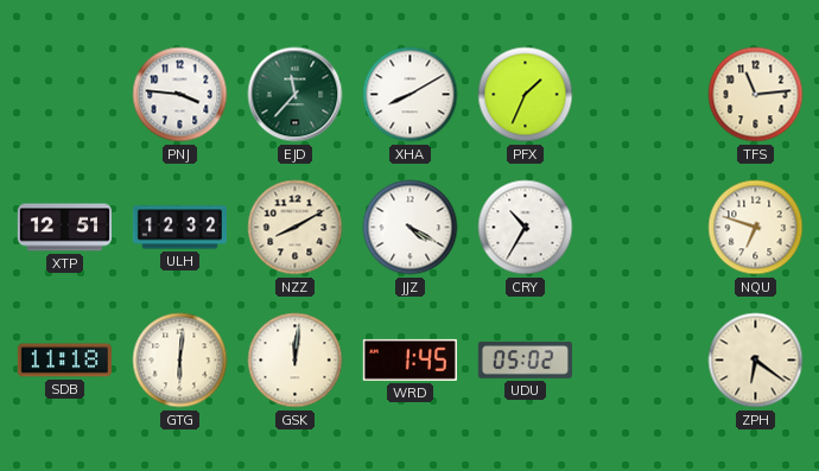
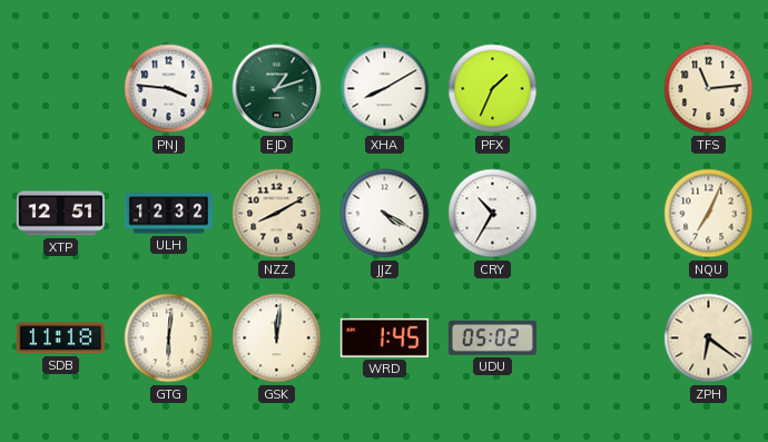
EJD: 11:37 -> 1:12
NQU: 6:48 -> 7:04
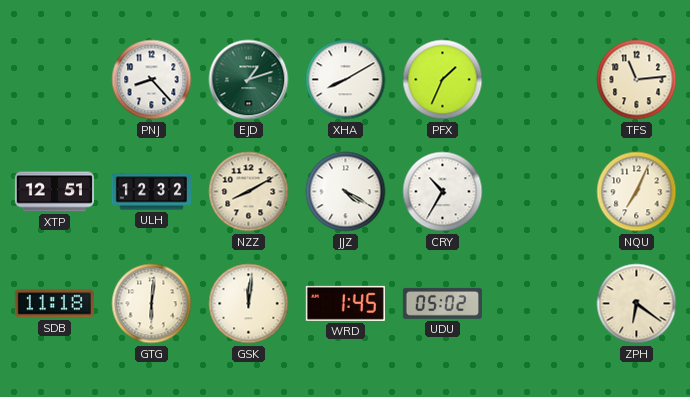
PNJ: 3:46 -> 8:23
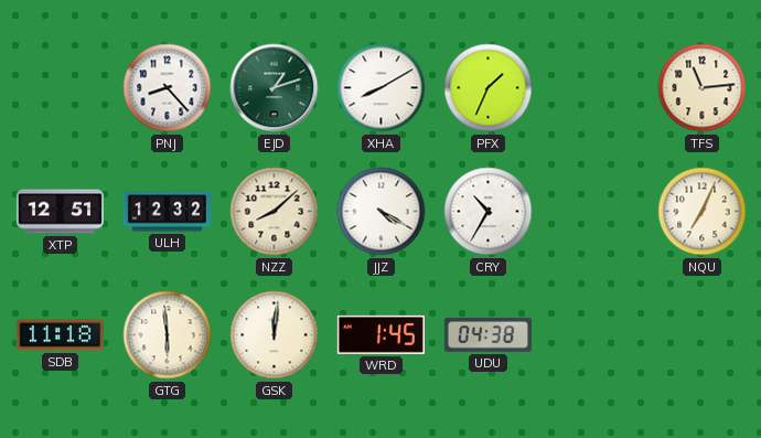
NZZ: 8:10 -> 8:08
GTG: 6:01 -> 5:59
UDU: 05:02 -> 04:38
ZPH: 6:21 -> none
